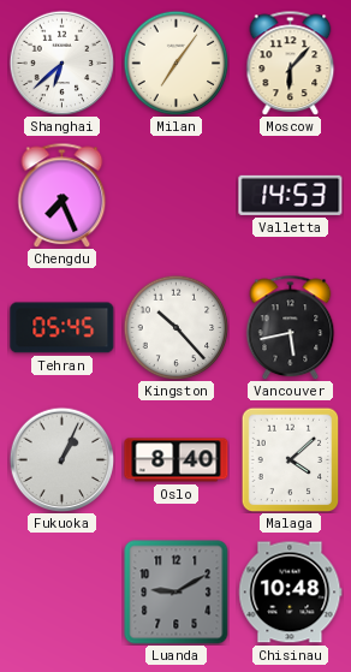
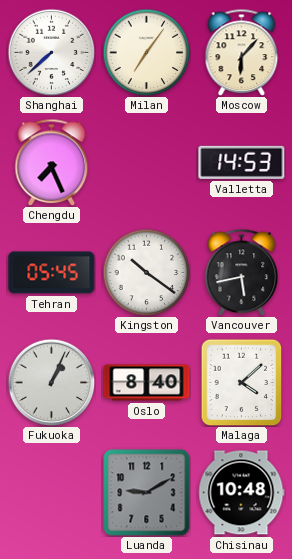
Shanghai: 6:38 -> 7:38
Kingston: 10:23 -> 10:21
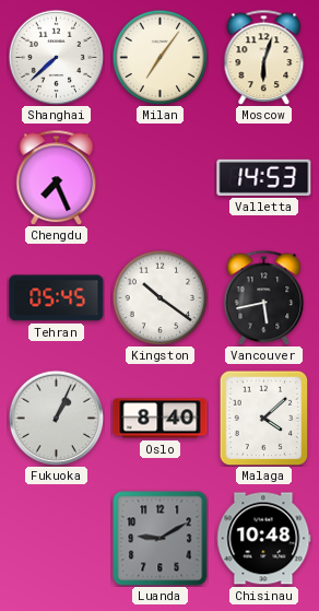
Moscow: 6:07 -> 6:03
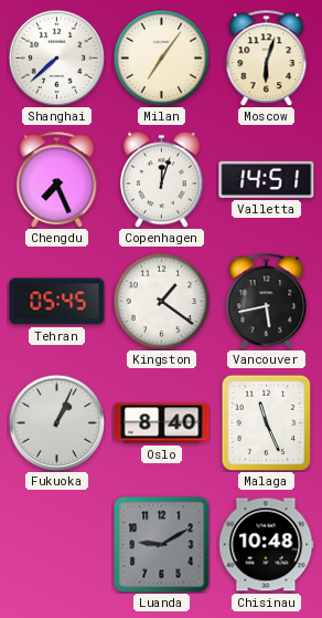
Copenhagen: none -> 12:03
Valletta: 14:53 -> 14:51
Kingston: 10:21 -> 1:21
Malaga: 4:08 -> 11:26
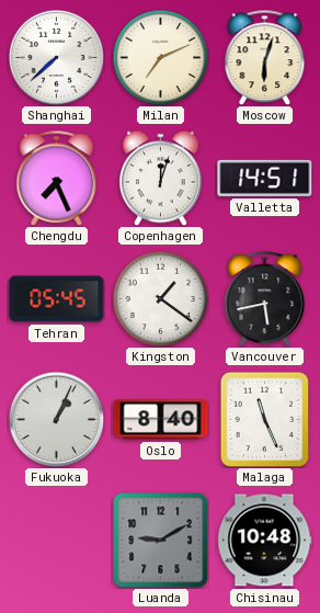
Milan: 7:06 -> 7:11
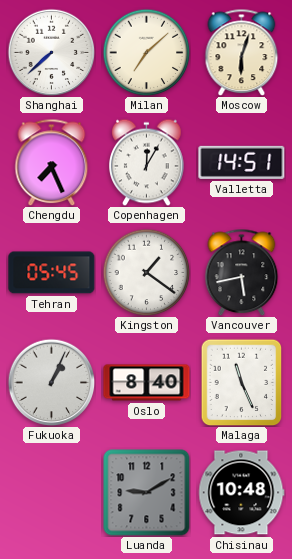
Milan: 7:11 -> 7:08
Copenhagen: 12:03 -> 12:05
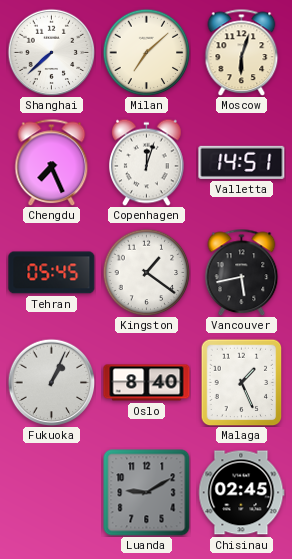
Copenhagen: 12:05 -> 12:03
Malaga: 11:26 -> 1:26
Chisinau: 10:48 -> 02:45
